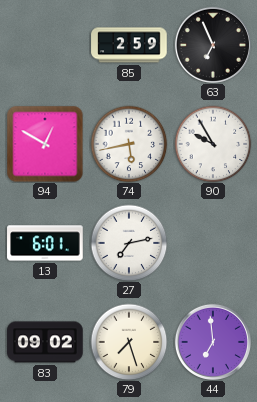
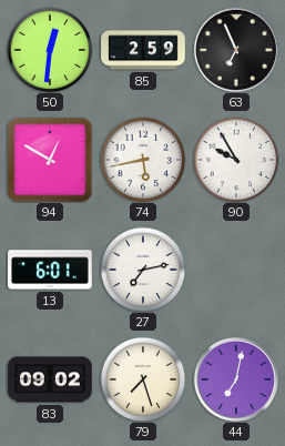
50: none -> 12:31
44: 6:59 -> 7:02
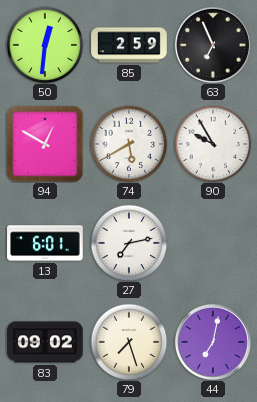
74: 5:43 -> 5:40
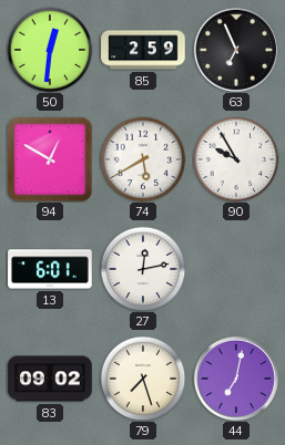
27: 7:13 -> 12:13
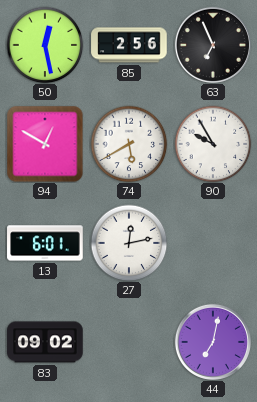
50: 12:31 -> 12:28
85: 2:59 -> 2:56
79: 7:27 -> none
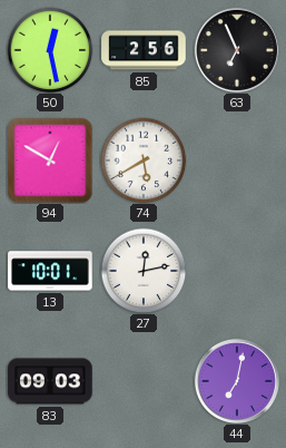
90: 9:55 -> none
13: 6:01 -> 10:01
83: 09:02 -> 09:03
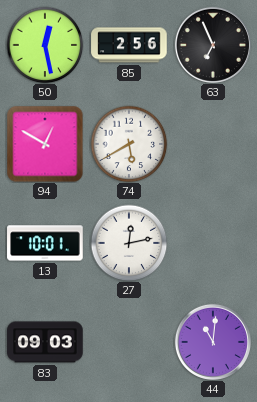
44: 7:02 -> 11:01
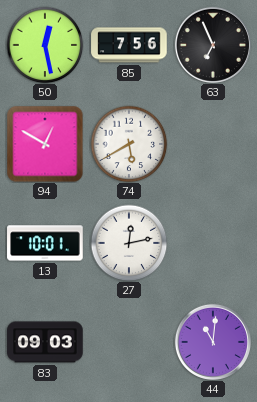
85: 2:56 -> 7:56
